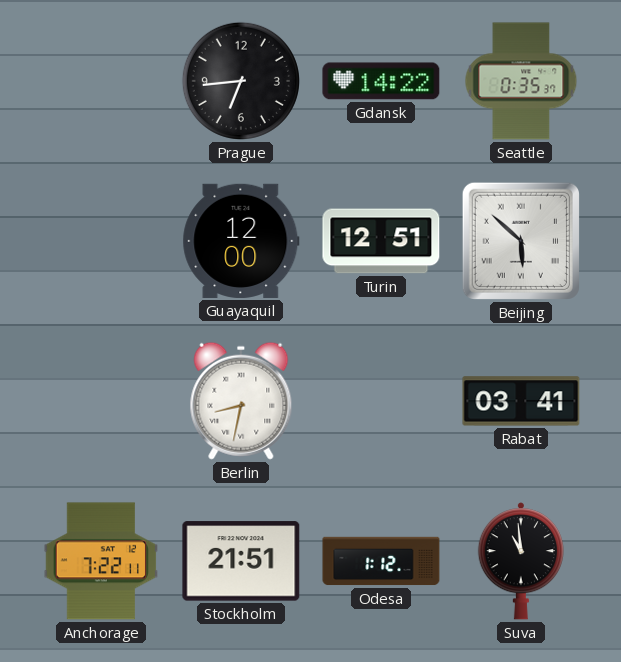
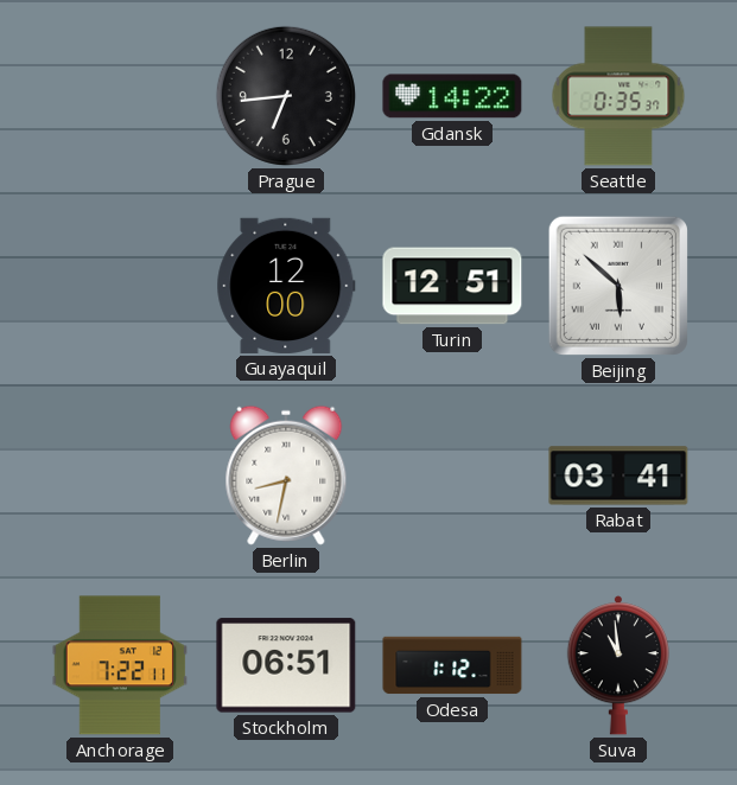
Stockholm: 21:51 -> 06:51
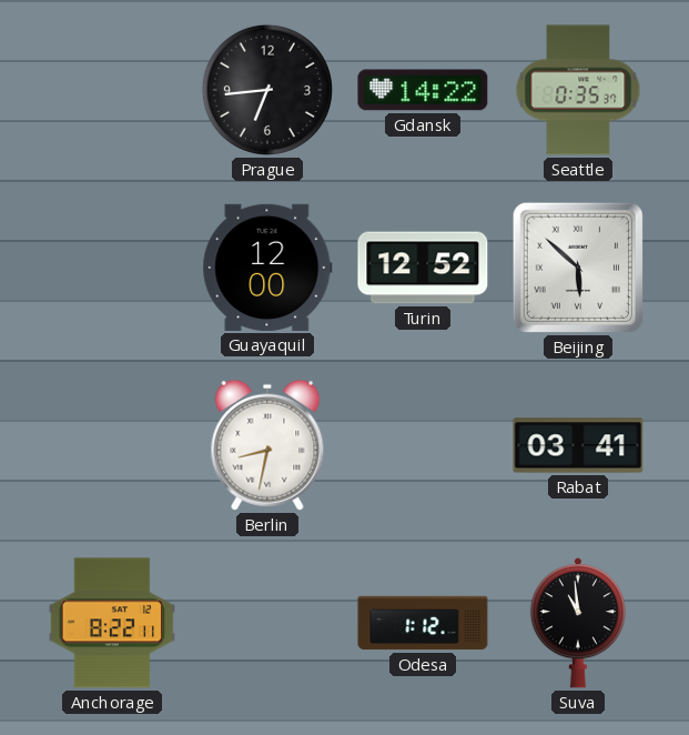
Turin: 12:51 -> 12:52
Anchorage: 7:22 -> 8:22
Stockholm: 06:51 -> none
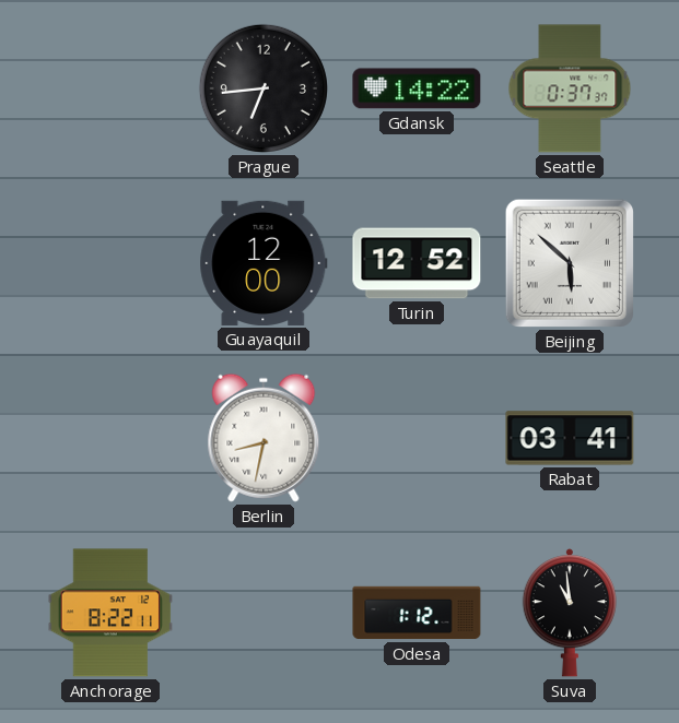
Seattle: 0:35 -> 0:37
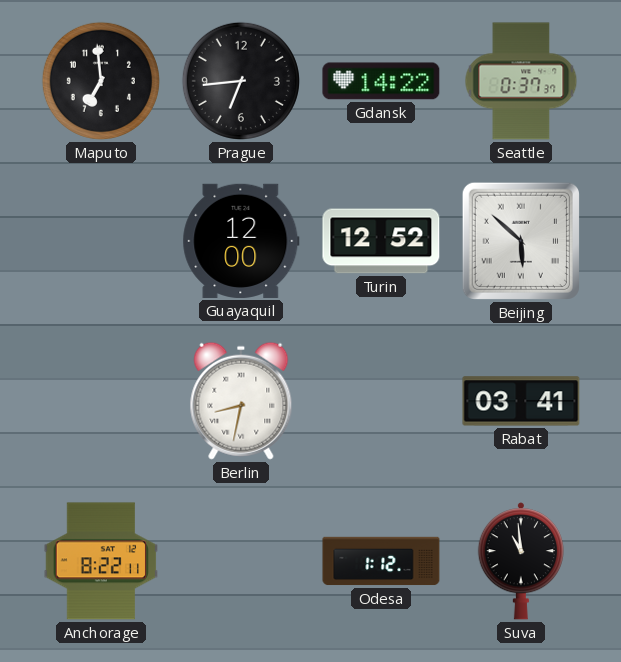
Maputo: none -> 6:59
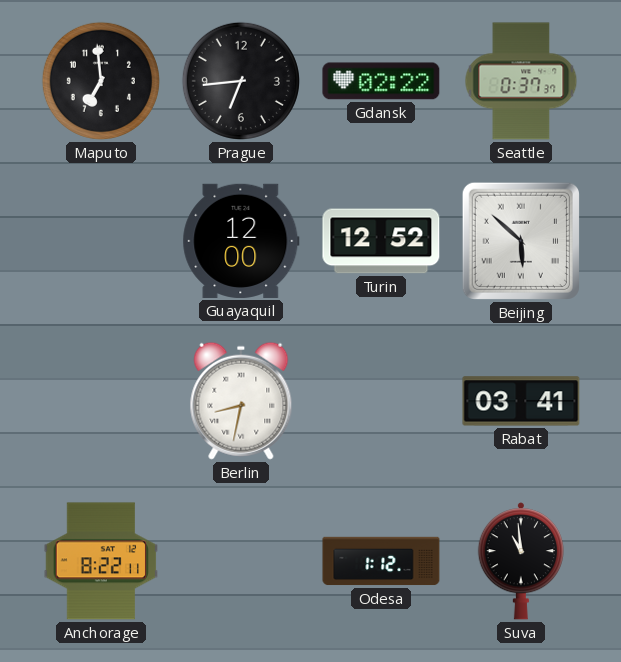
Gdansk: 14:22 -> 02:22
